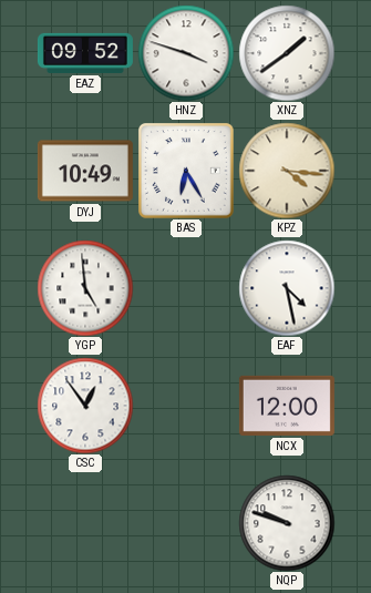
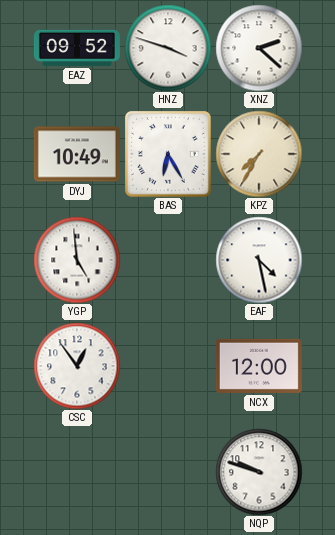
XNZ: 1:39 -> 2:22
KPZ: 4:16 -> 7:35
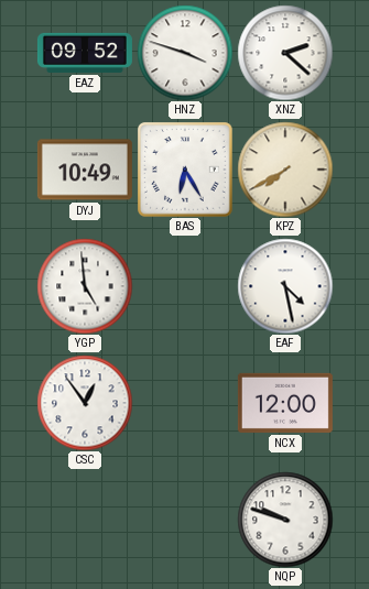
KPZ: 7:35 -> 7:40
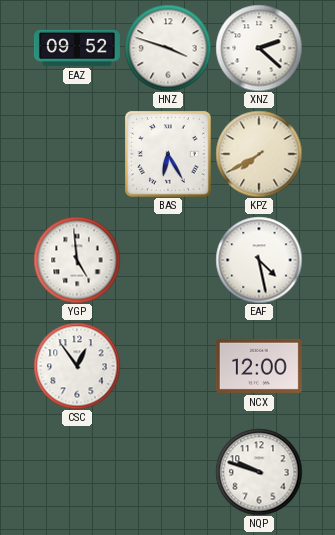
DYJ: 10:49 -> none
